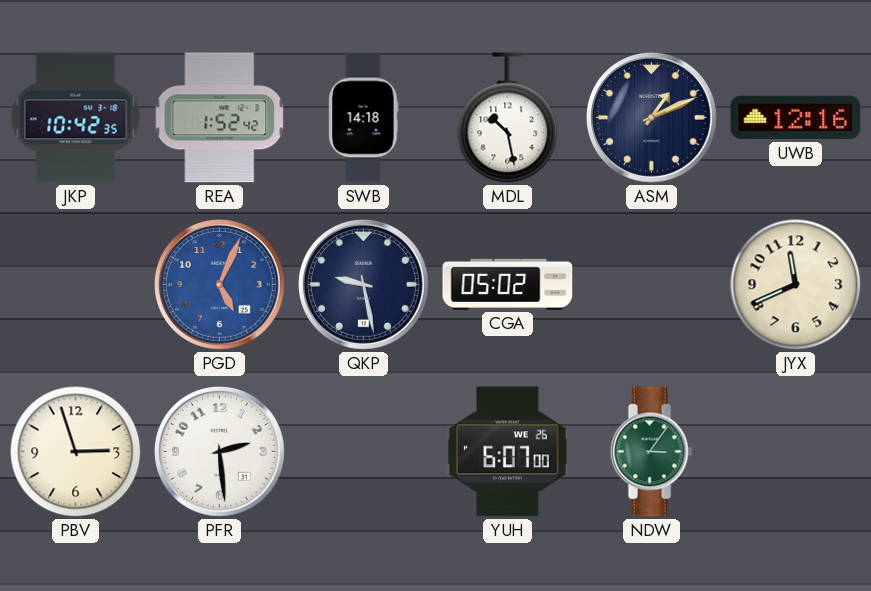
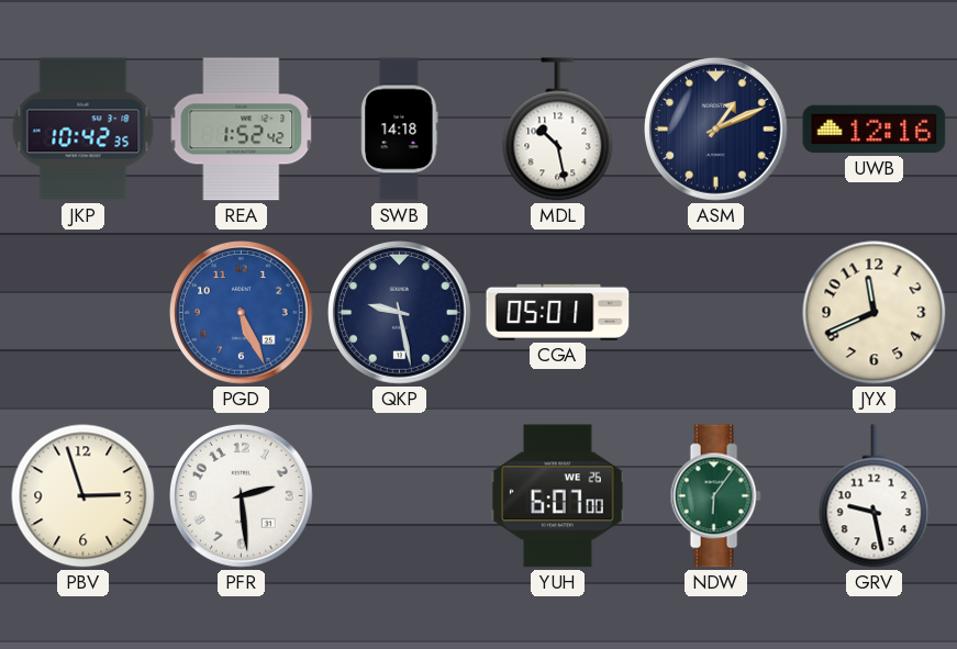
PGD: 5:04 -> 5:26
CGA: 05:02 -> 05:01
NDW: 3:06 -> 6:06
GRV: none -> 9:28
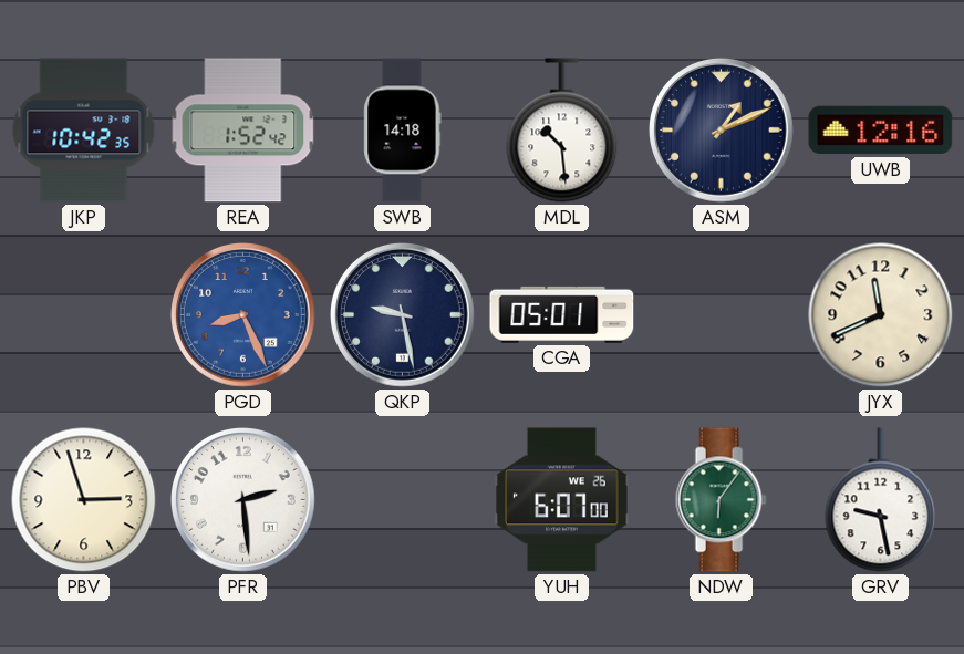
MDL: 10:28 -> 10:29
PGD: 5:26 -> 8:26
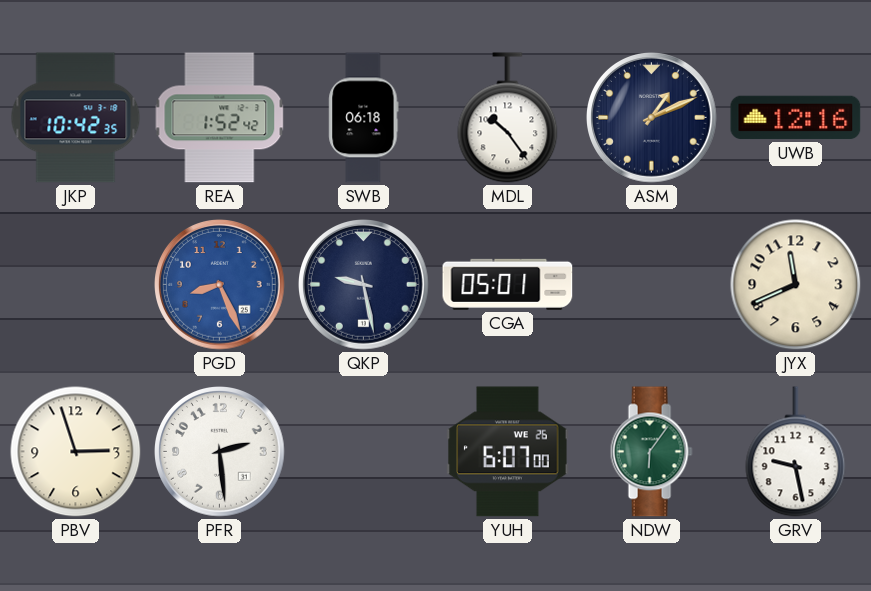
SWB: 14:18 -> 06:18
MDL: 10:29 -> 10:24
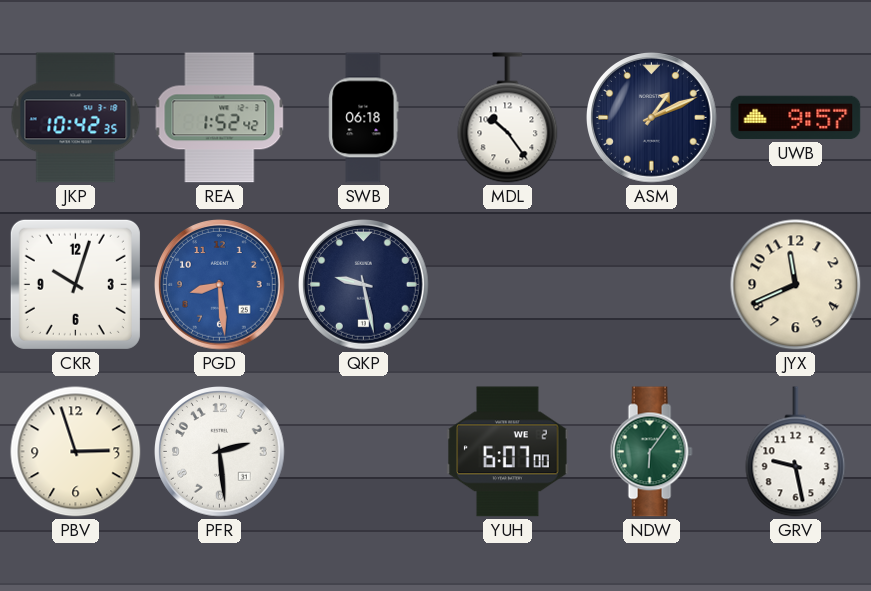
UWB: 12:16 -> 9:57
CKR: none -> 10:03
PGD: 8:26 -> 8:29
CGA: 05:01 -> none
YUH date: WE 26 -> WE 2
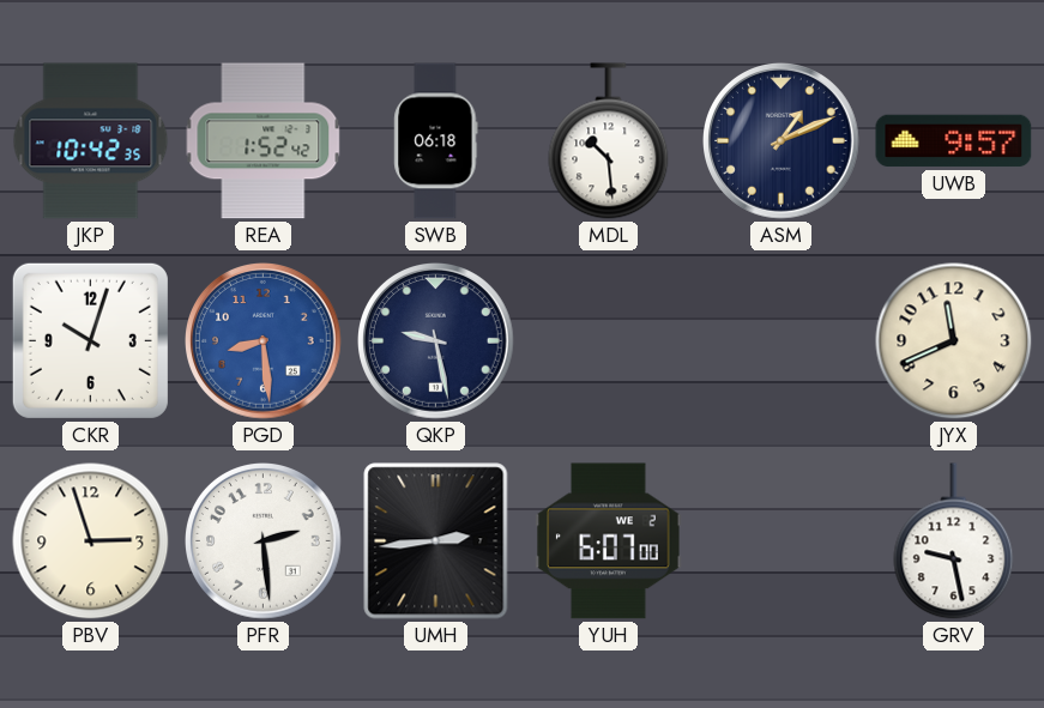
MDL: 10:24 -> 10:29
UMH: none -> 2:44
NDW: 6:06 -> none
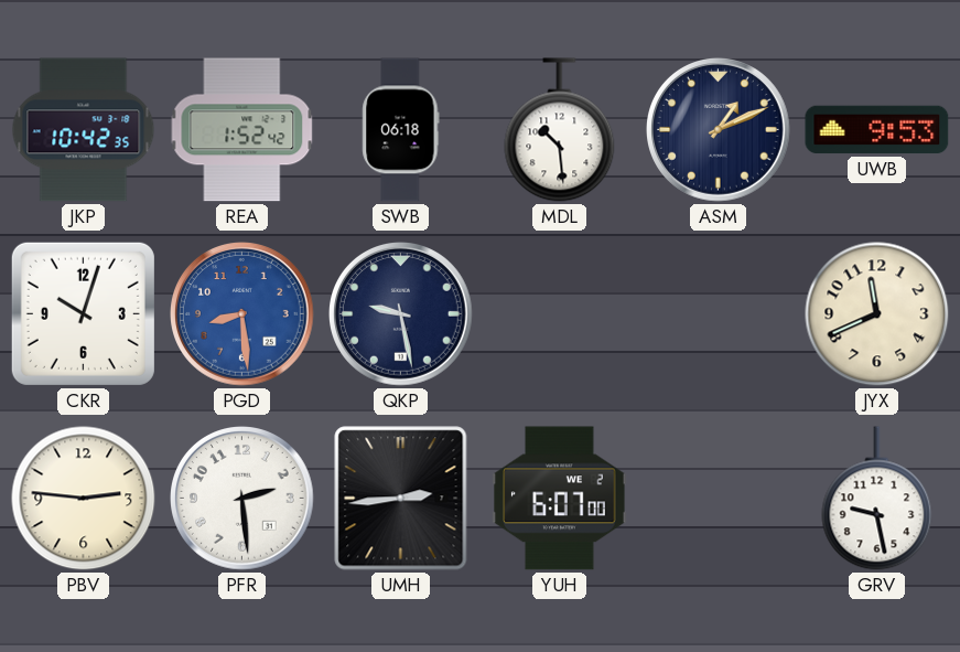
UWB: 9:57 -> 9:53
PBV: 2:57 -> 2:46
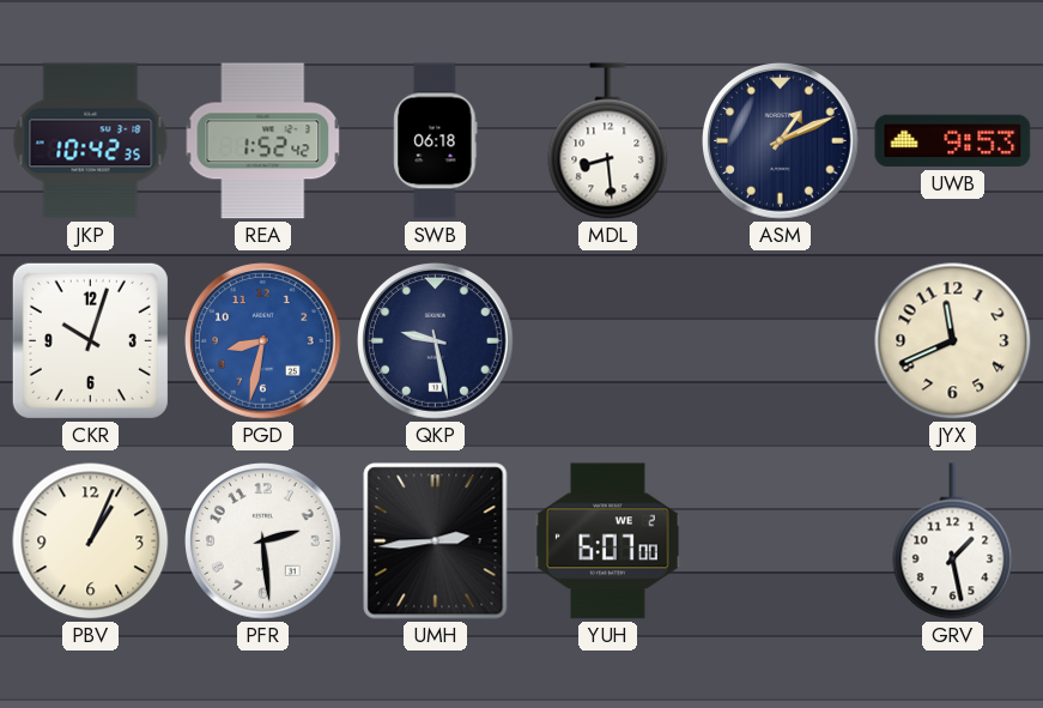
MDL: 10:29 -> 8:29
PGD: 8:29 -> 8:32
PBV: 2:46 -> 1:04
GRV: 9:28 -> 1:28
